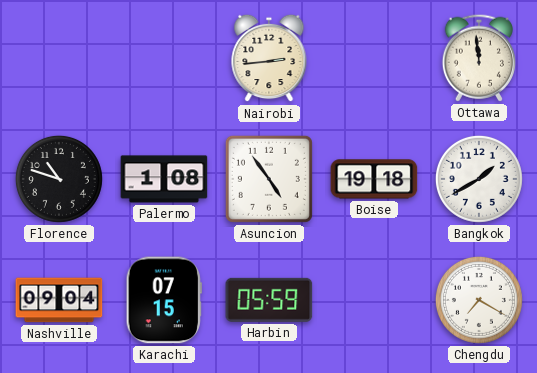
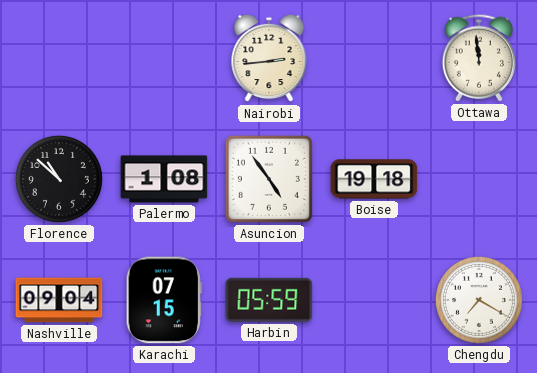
Florence: 10:48 -> 10:52
Bangkok: 1:40 -> none
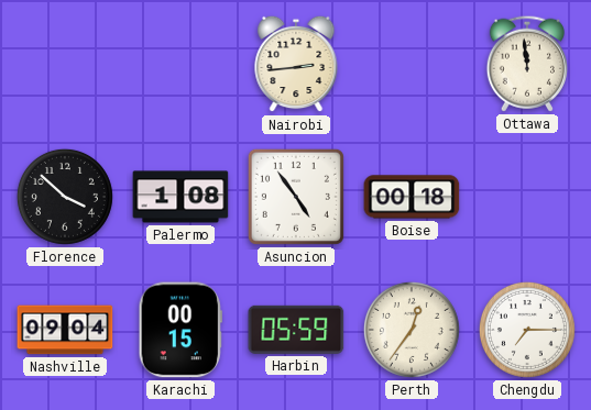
Florence: 10:52 -> 3:52
Boise: 19:18 -> 00:18
Karachi: 07:15 -> 00:15
Perth: none -> 12:36
Chengdu: 7:20 -> 7:15
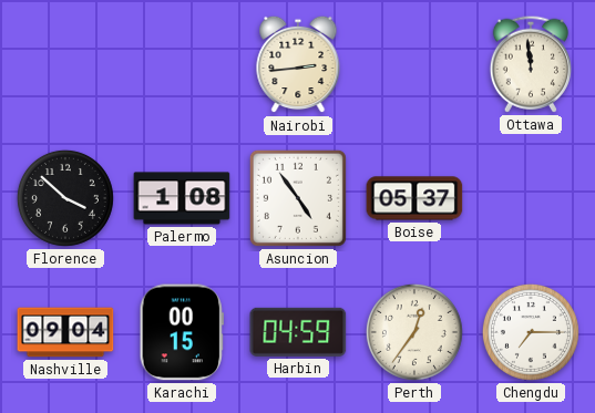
Boise: 00:18 -> 05:37
Harbin: 05:59 -> 04:59
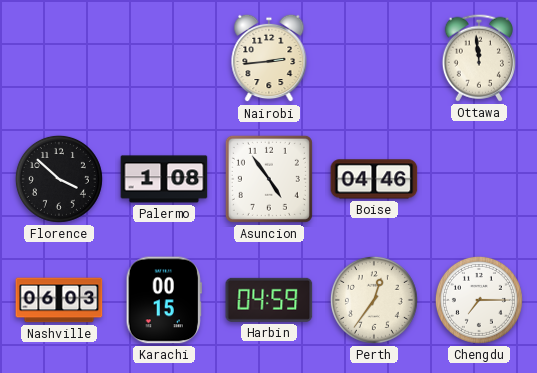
Boise: 05:37 -> 04:46
Nashville: 09:04 -> 06:03
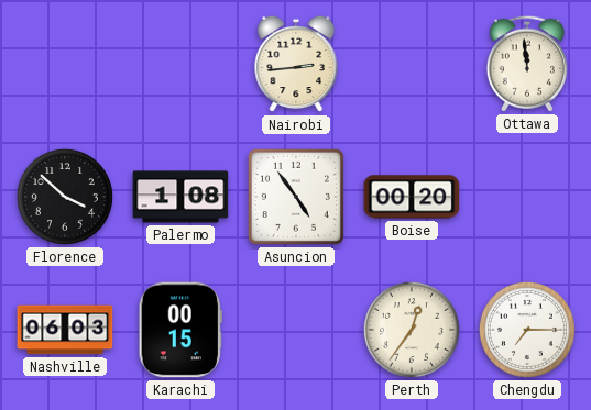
Boise: 04:46 -> 00:20
Harbin: 04:59 -> none
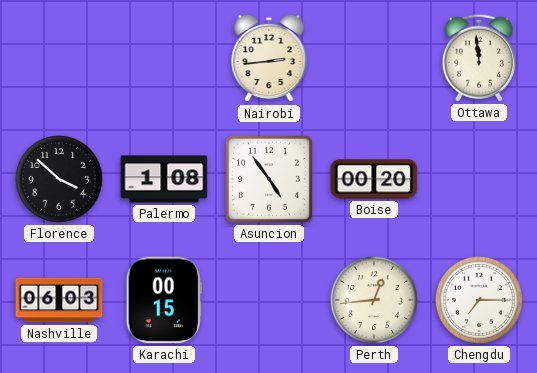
Perth: 12:36 -> 12:44
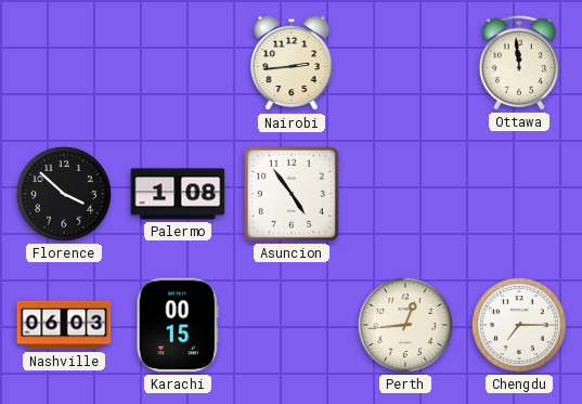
Boise: 00:20 -> none
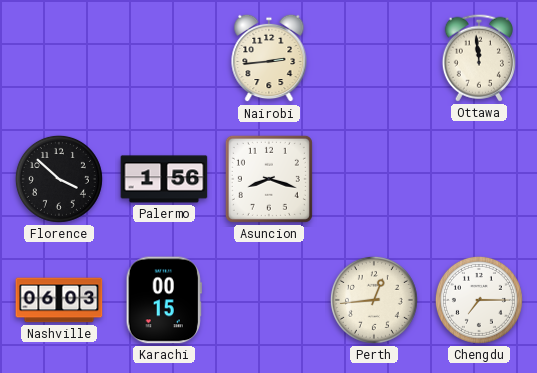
Palermo: 1:08 -> 1:56
Asuncion: 4:54 -> 8:18
